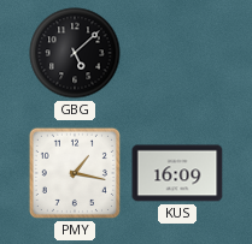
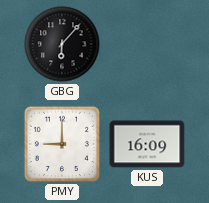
GBG: 5:08 -> 6:07
PMY: 1:17 -> 9:00
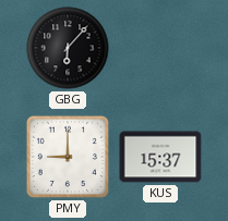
KUS: 16:09 -> 15:37
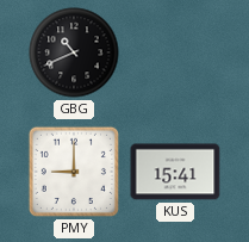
GBG: 6:07 -> 10:41
KUS: 15:37 -> 15:41
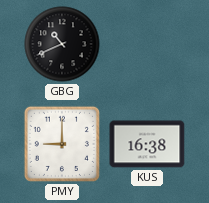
KUS: 15:41 -> 16:38
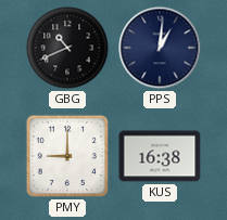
PPS: none -> 1:01
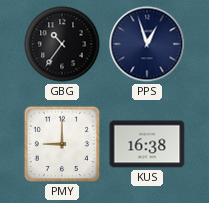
GBG: 10:41 -> 10:36
PPS: 1:01 -> 12:57
